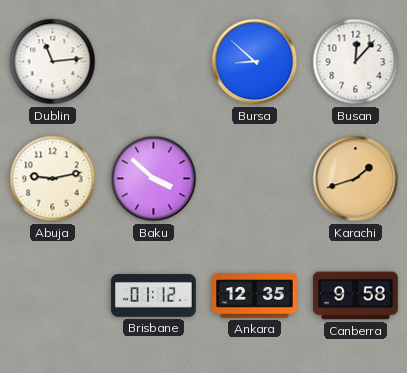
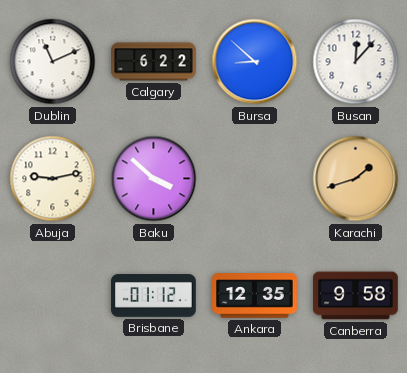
Dublin: 11:14 -> 11:11
Calgary: none -> 6:22
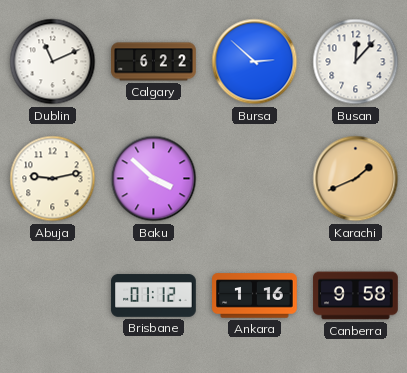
Bursa: 8:52 -> 2:52
Karachi: 1:42 -> 1:41
Ankara: 12:35 -> 1:16
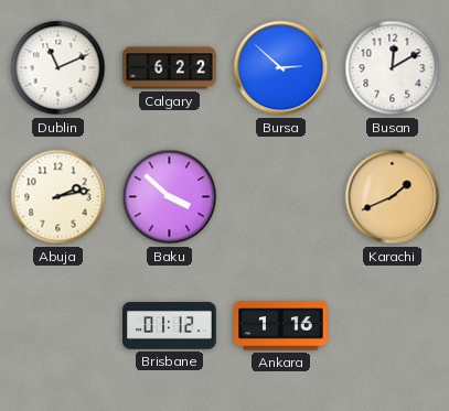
Busan: 12:07 -> 12:10
Abuja: 9:13 -> 2:13
Canberra: 9:58 -> none
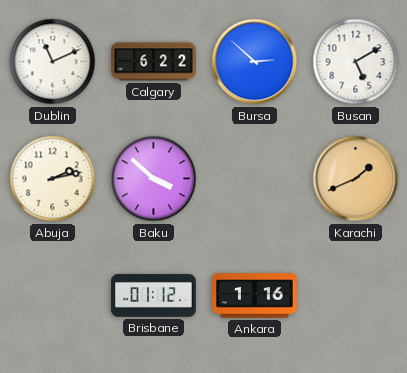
Busan: 12:10 -> 5:10
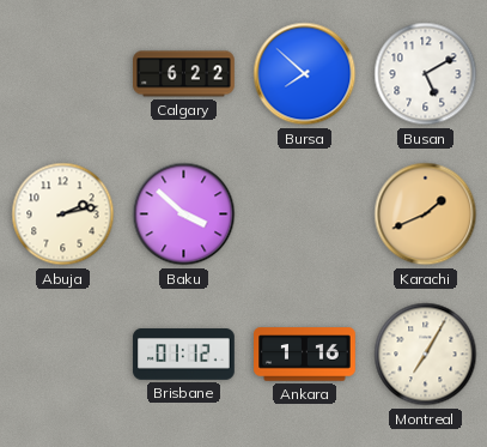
Dublin: 11:11 -> none
Bursa: 2:52 -> 7:52
Montreal: none -> 7:05
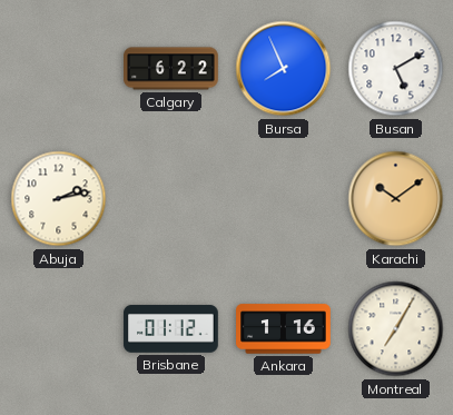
Bursa: 7:52 -> 7:56
Baku: 3:52 -> none
Karachi: 1:41 -> 10:09
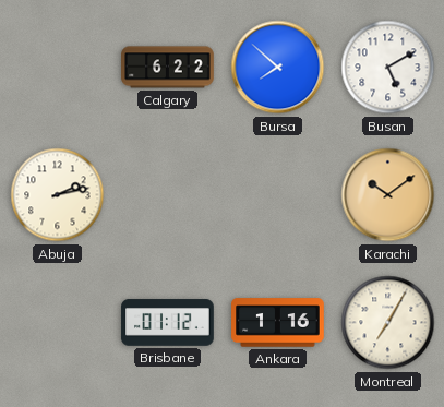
Bursa: 7:56 -> 7:52
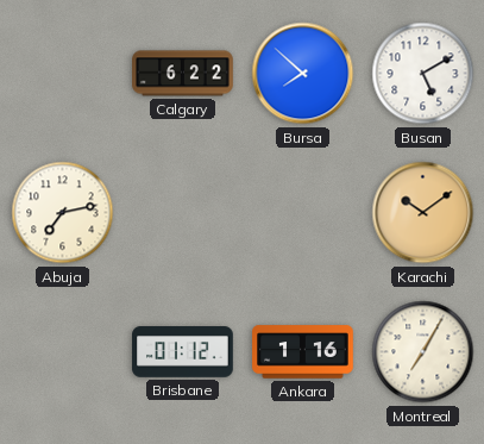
Abuja: 2:13 -> 7:13
